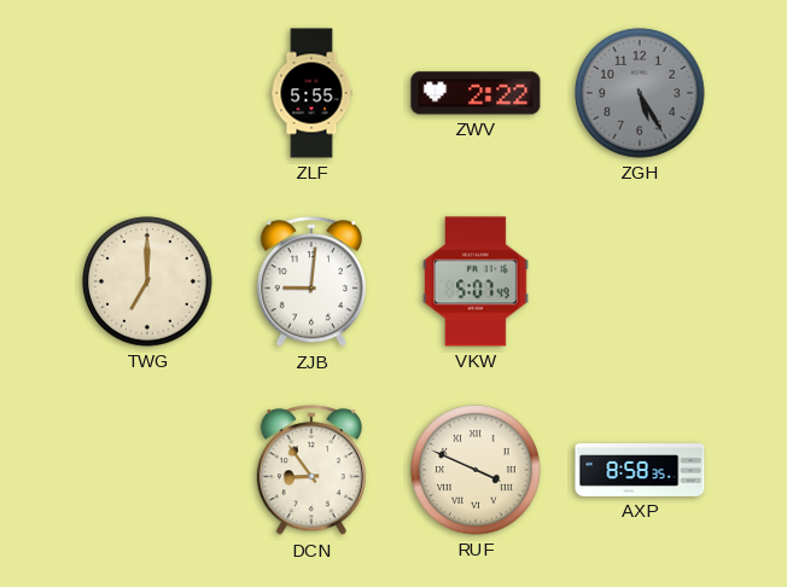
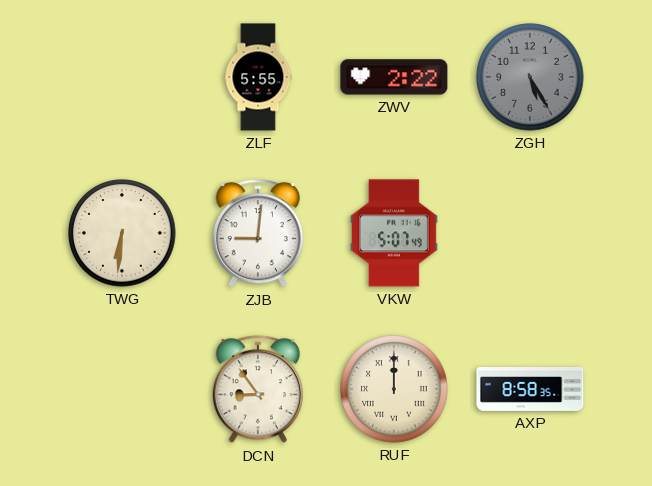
TWG: 7:00 -> 6:31
RUF: 3:49 -> 12:00
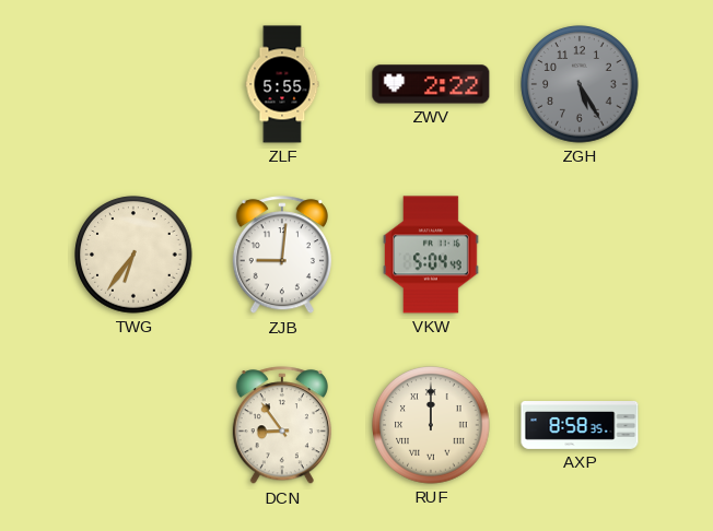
TWG: 6:31 -> 6:36
VKW: 5:07 -> 5:04
